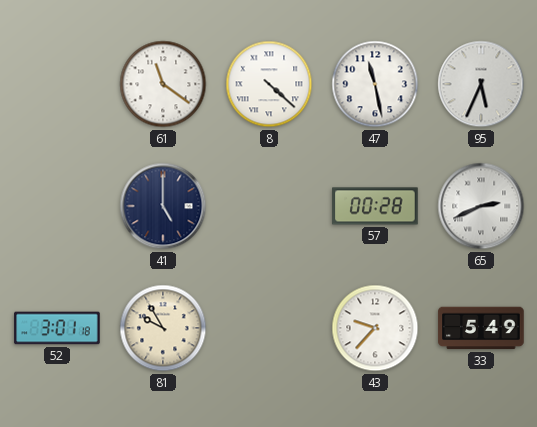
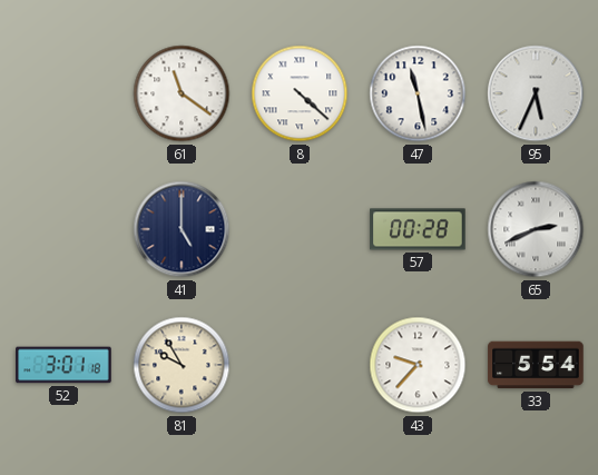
33: 5:49 -> 5:54
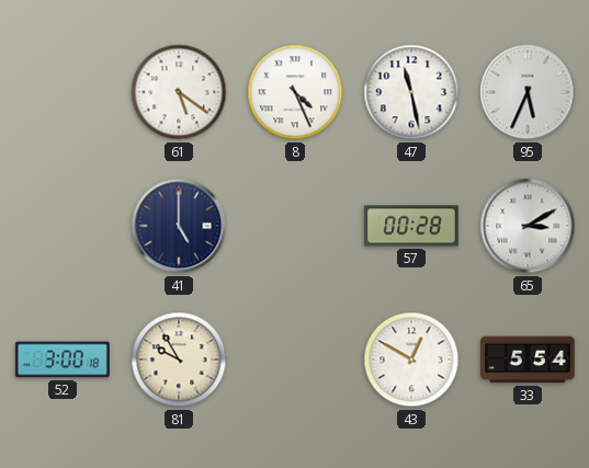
61: 11:21 -> 5:21
8: 4:22 -> 4:26
65: 2:41 -> 3:10
52: 3:01 -> 3:00
43: 9:37 -> 12:50
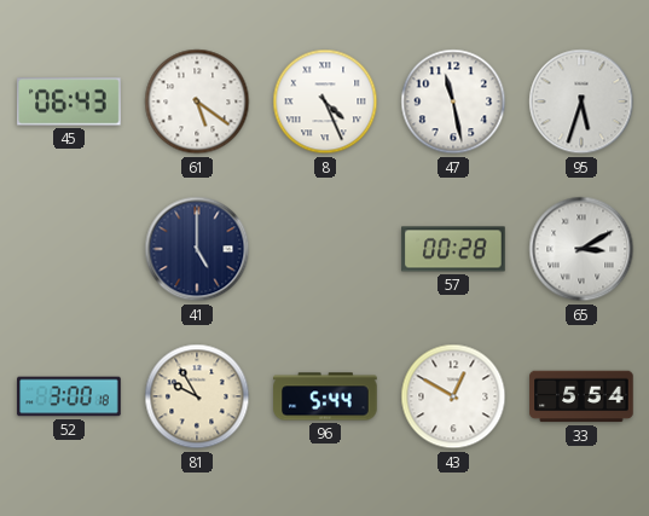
45: none -> 06:43
95: 5:34 -> 5:33
96: none -> 5:44
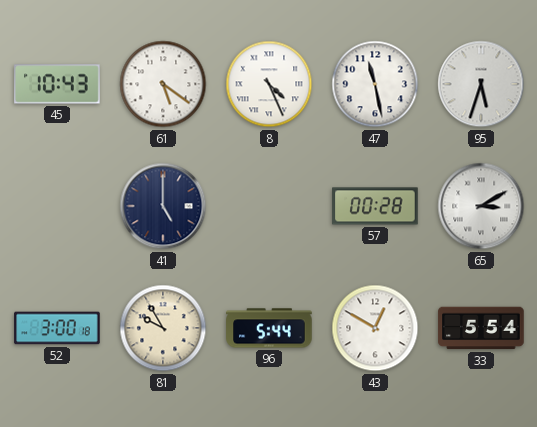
45: 06:43 -> 10:43
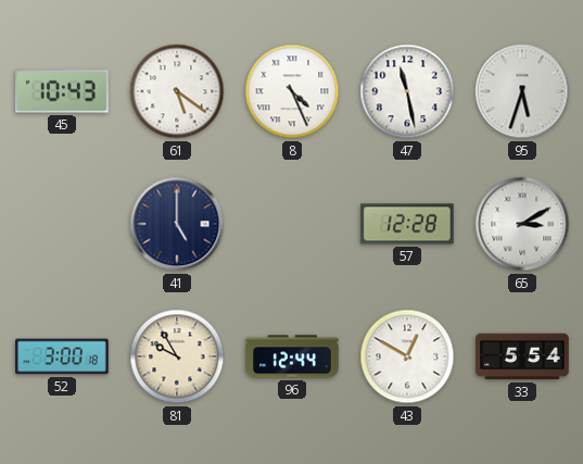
57: 00:28 -> 12:28
96: 5:44 -> 12:44
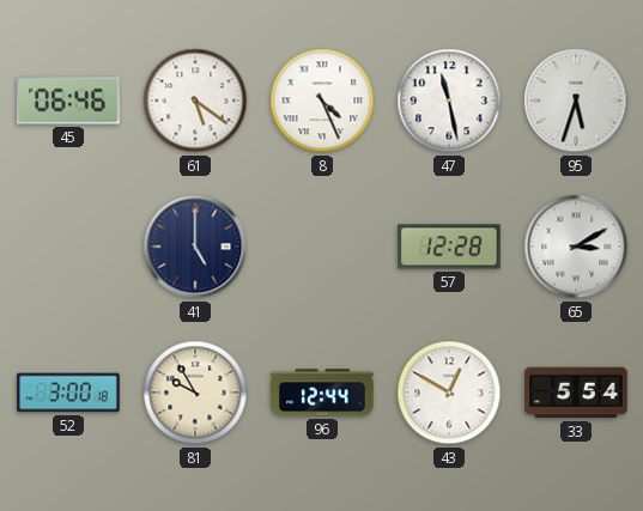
45: 10:43 -> 06:46
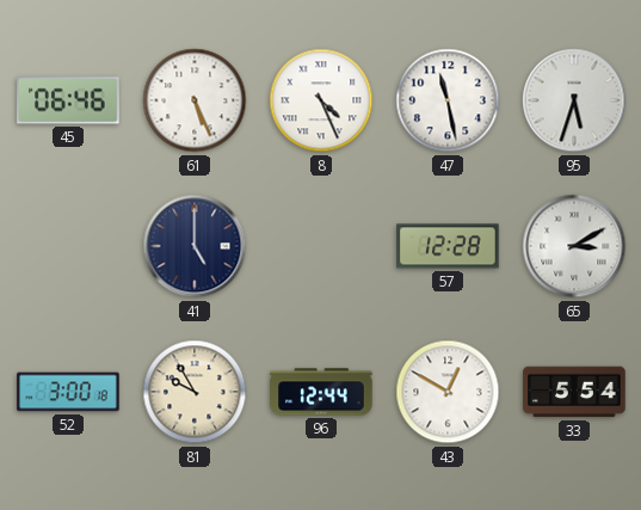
61: 5:21 -> 5:26
